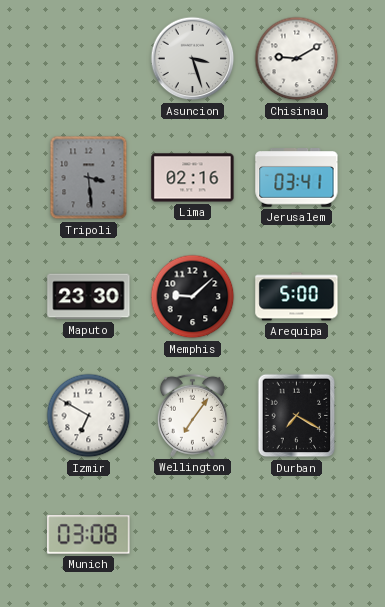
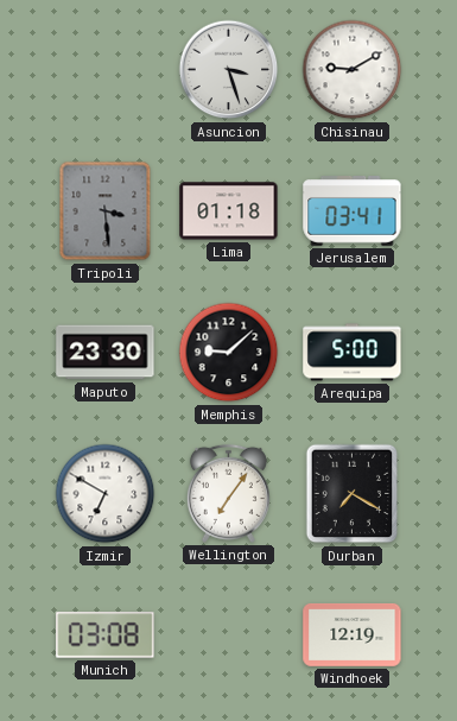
Lima: 02:16 -> 01:18
Windhoek: none -> 12:19
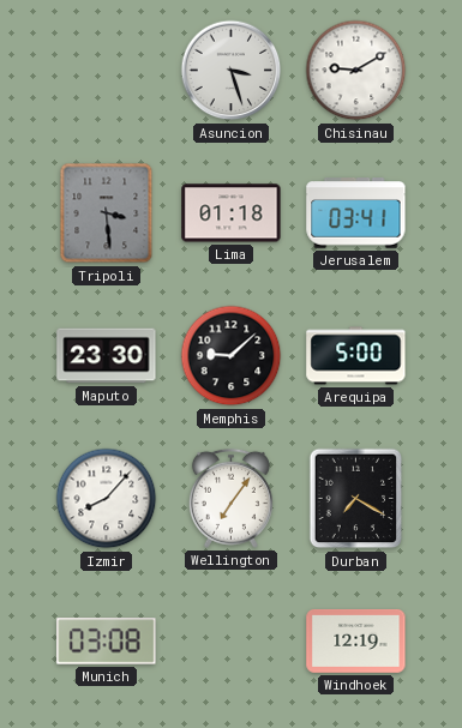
Izmir: 6:50 -> 8:07
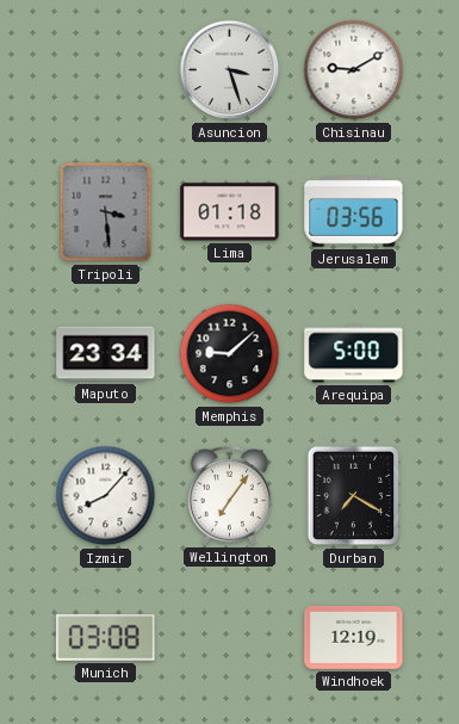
Jerusalem: 03:41 -> 03:56
Maputo: 23:30 -> 23:34
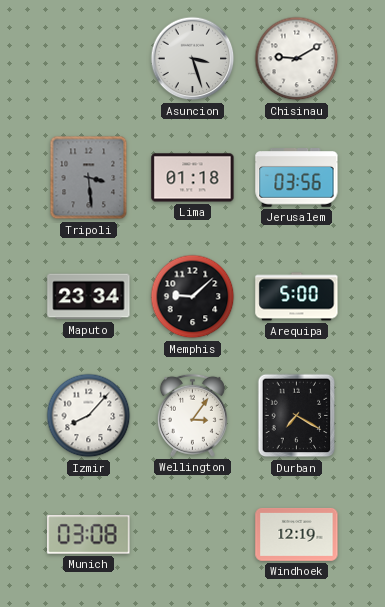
Wellington: 7:06 -> 3:06
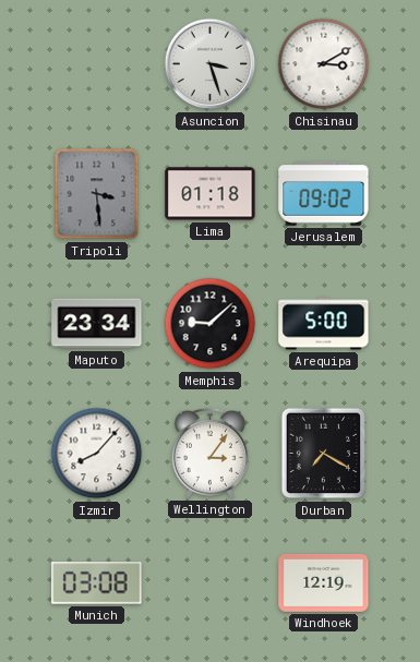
Chisinau: 9:10 -> 3:10
Jerusalem: 03:56 -> 09:02
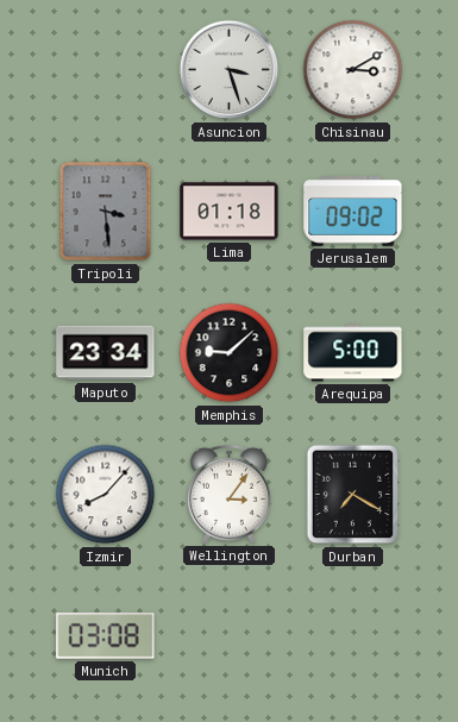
Windhoek: 12:19 -> none
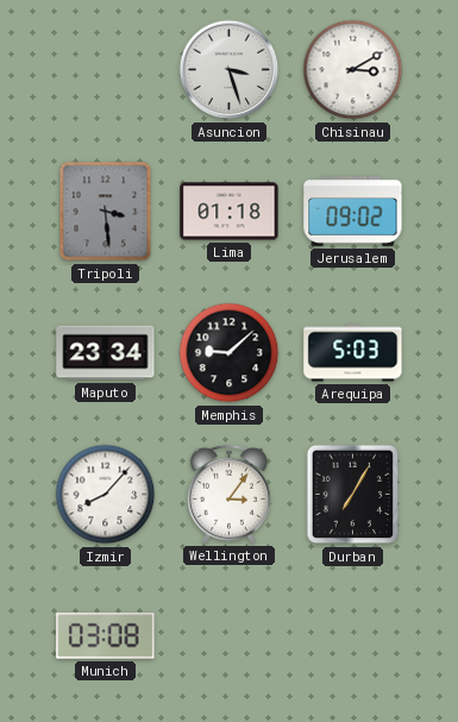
Arequipa: 5:00 -> 5:03
Durban: 7:20 -> 7:05
